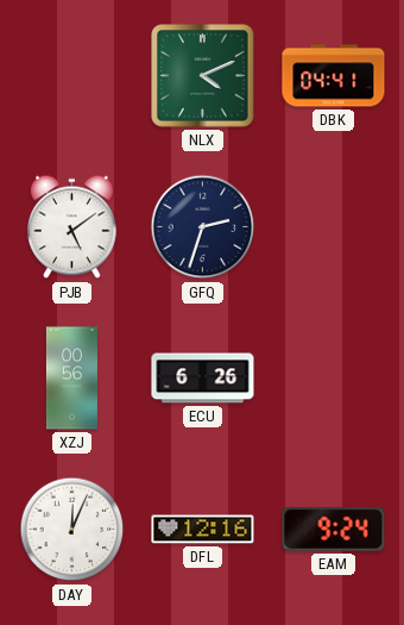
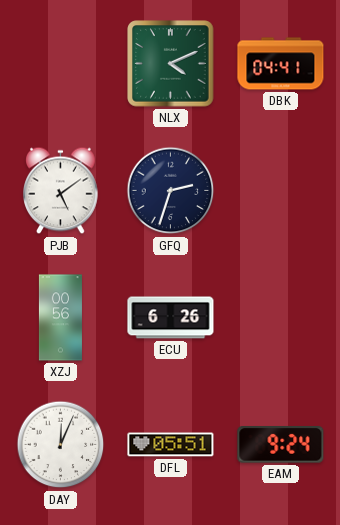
DFL: 12:16 -> 05:51
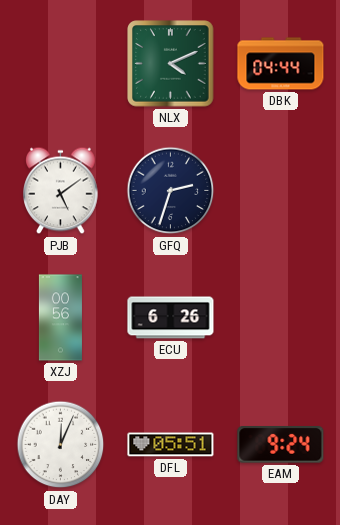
DBK: 04:41 -> 04:44
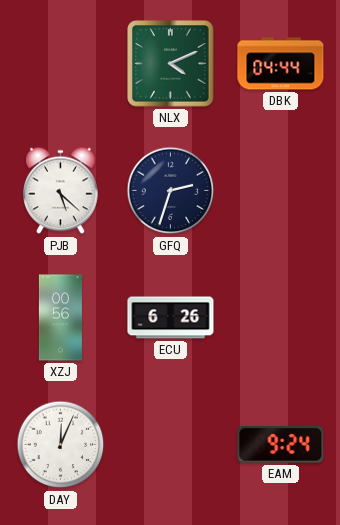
PJB: 5:09 -> 5:22
DFL: 05:51 -> none
